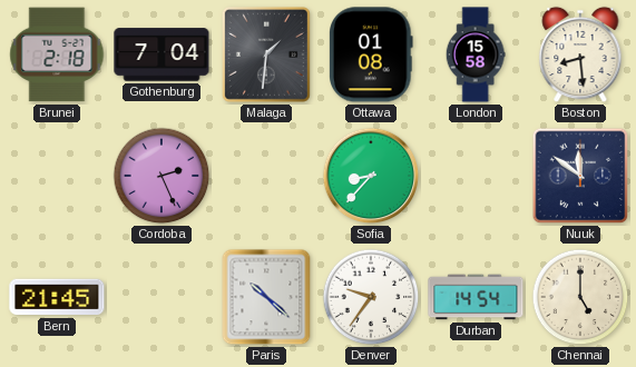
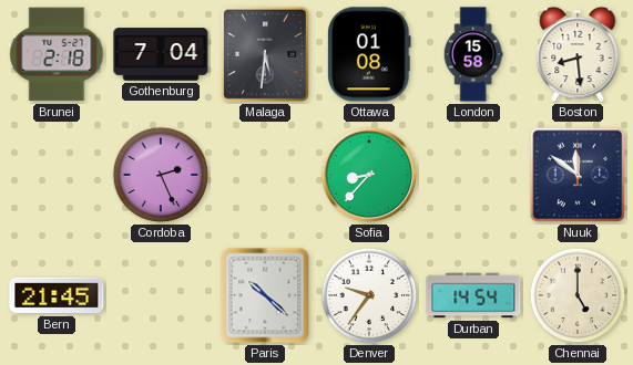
Malaga: 1:31 -> 5:31
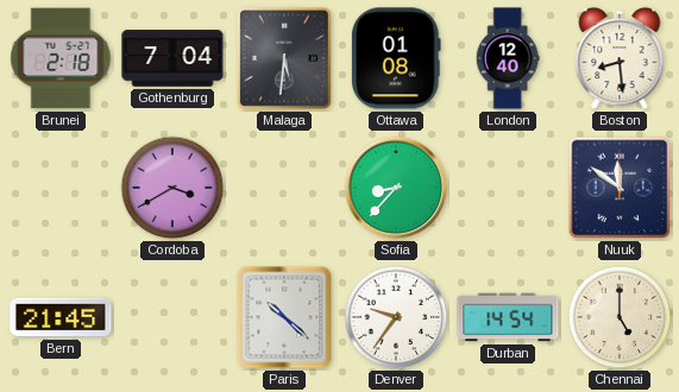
London: 15:58 -> 12:40
Cordoba: 2:26 -> 3:40
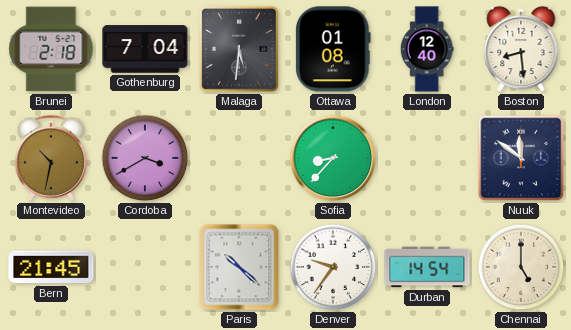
Montevideo: none -> 10:32
